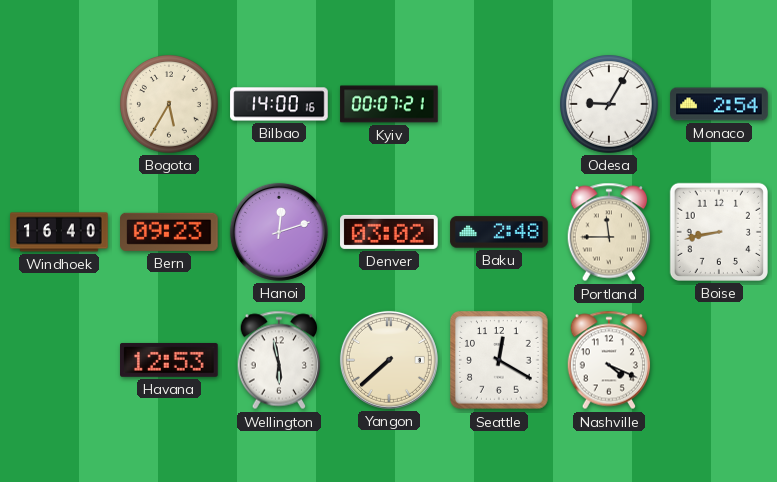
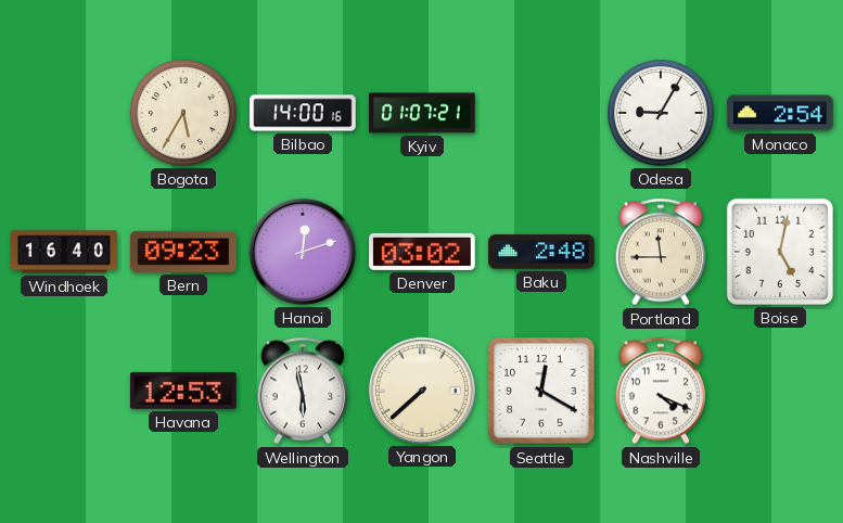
Kyiv: 00:07 -> 01:07
Boise: 8:43 -> 5:02
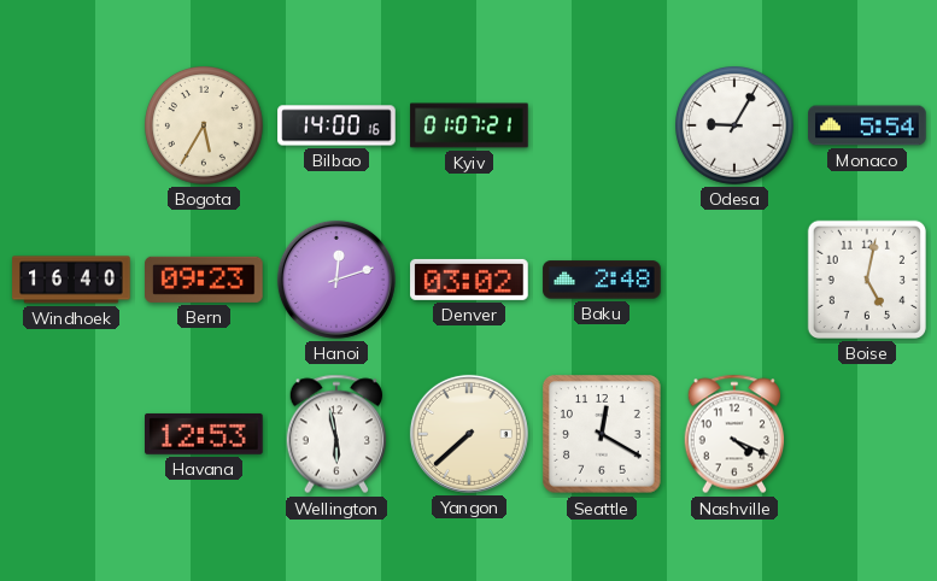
Monaco: 2:54 -> 5:54
Portland: 11:45 -> none
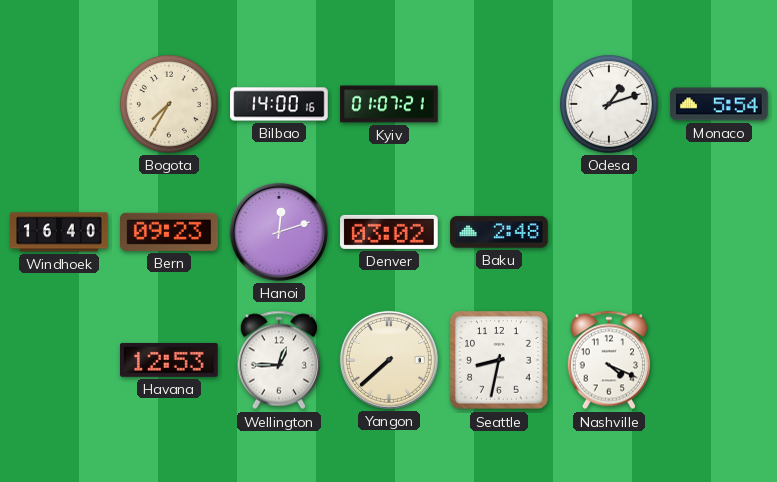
Bogota: 5:35 -> 7:35
Odesa: 9:05 -> 1:12
Boise: 5:02 -> none
Wellington: 5:58 -> 12:45
Seattle: 12:20 -> 8:32
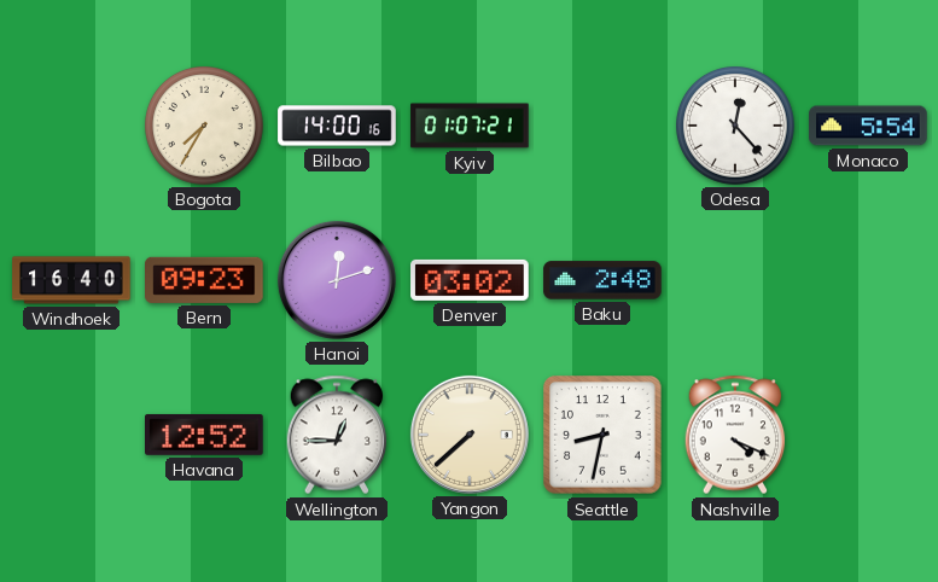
Odesa: 1:12 -> 12:23
Havana: 12:53 -> 12:52
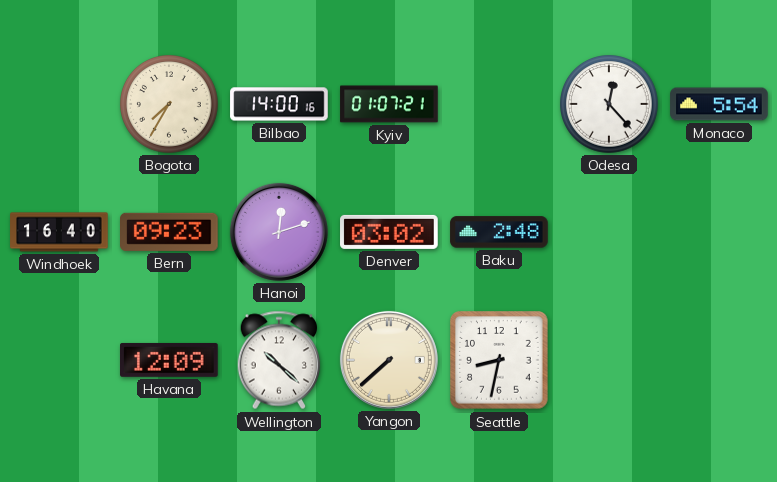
Havana: 12:52 -> 12:09
Wellington: 12:45 -> 10:22
Nashville: 4:19 -> none
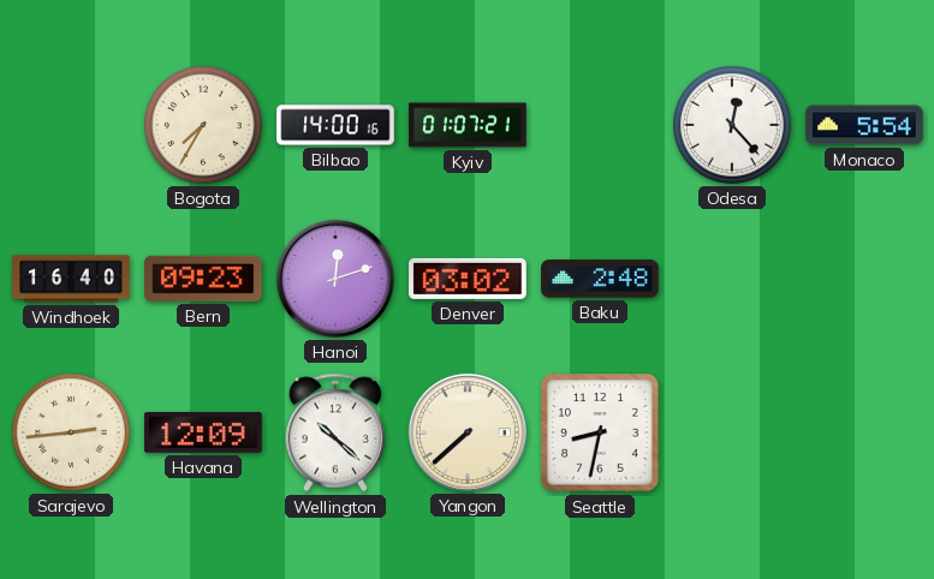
Sarajevo: none -> 2:44
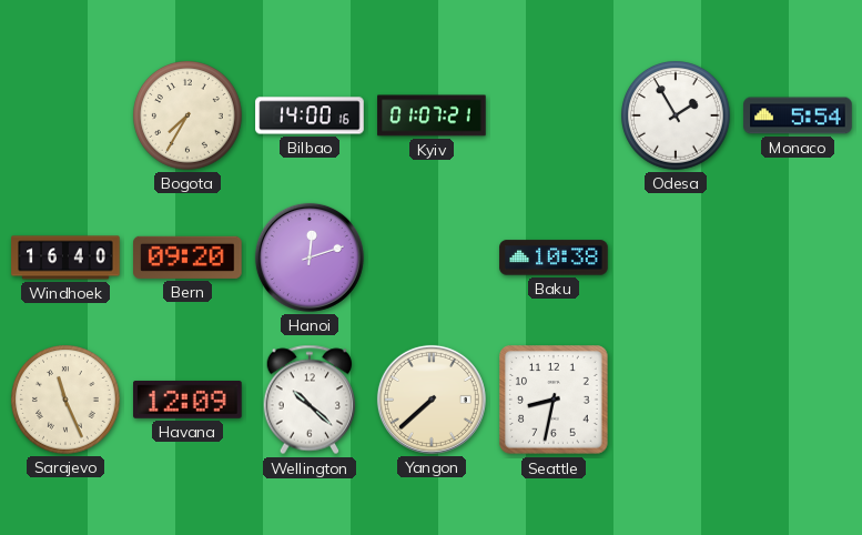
Odesa: 12:23 -> 1:55
Bern: 09:23 -> 09:20
Denver: 03:02 -> none
Baku: 2:48 -> 10:38
Sarajevo: 2:44 -> 11:26
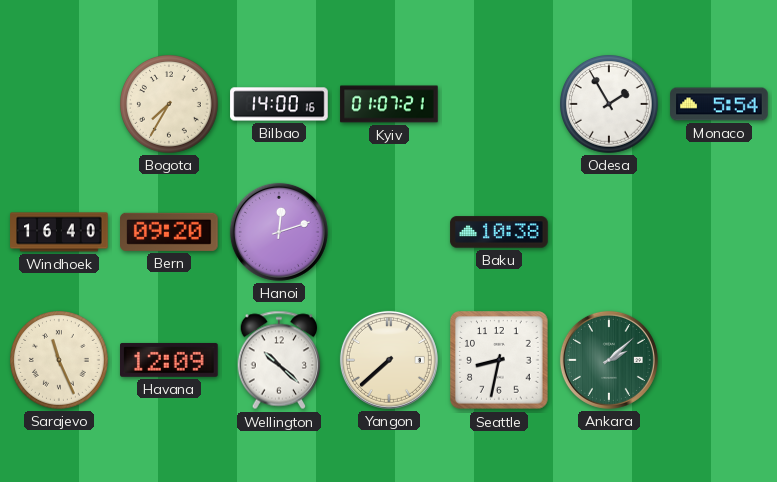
Ankara: none -> 2:08
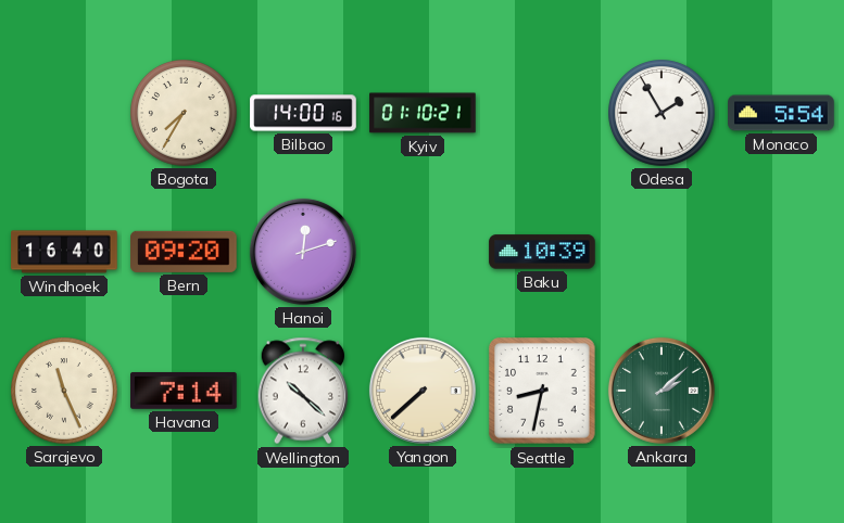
Kyiv: 01:07 -> 01:10
Baku: 10:38 -> 10:39
Havana: 12:09 -> 7:14
